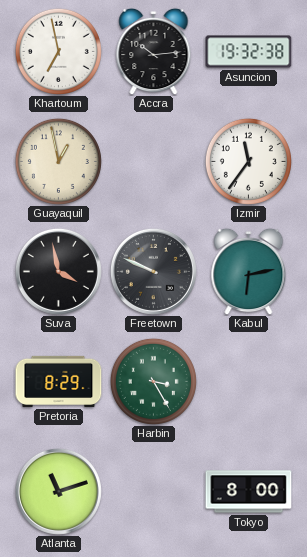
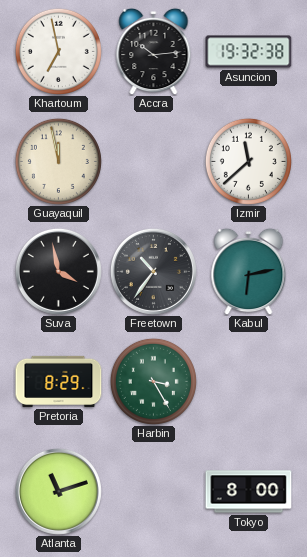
Guayaquil: 12:58 -> 11:58
Izmir: 11:36 -> 11:38
Freetown: 9:49 -> 10:36
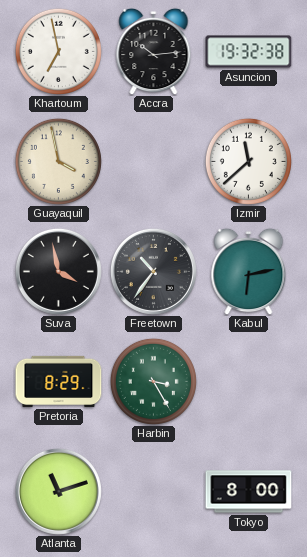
Guayaquil: 11:58 -> 3:58
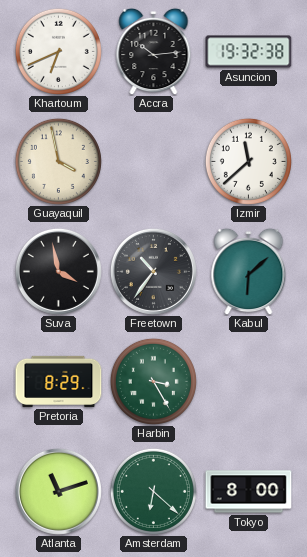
Khartoum: 6:58 -> 6:41
Kabul: 6:13 -> 6:08
Amsterdam: none -> 6:22
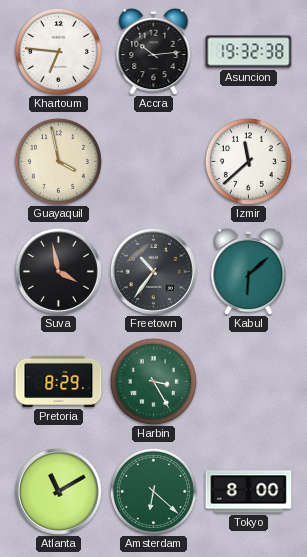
Khartoum: 6:41 -> 6:46
Atlanta: 11:12 -> 11:10
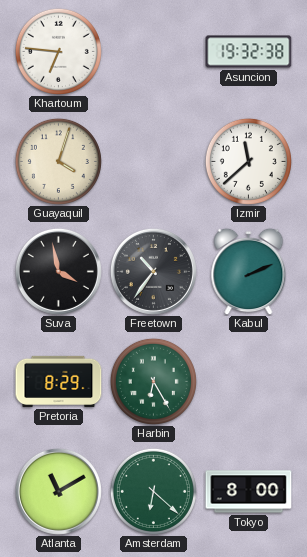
Accra: 10:14 -> none
Guayaquil: 3:58 -> 4:03
Kabul: 6:08 -> 2:11
Harbin: 3:25 -> 6:25
